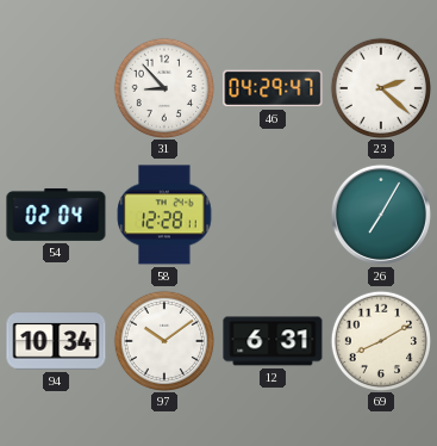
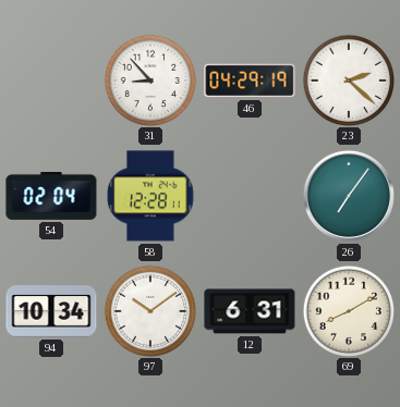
46: 04:29:47 -> 04:29:19
26: 7:05 -> 7:06
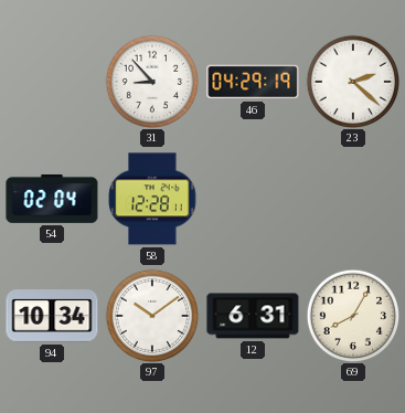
26: 7:06 -> none
69: 8:10 -> 8:05
